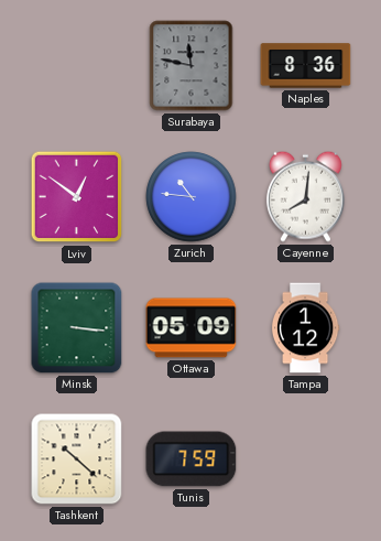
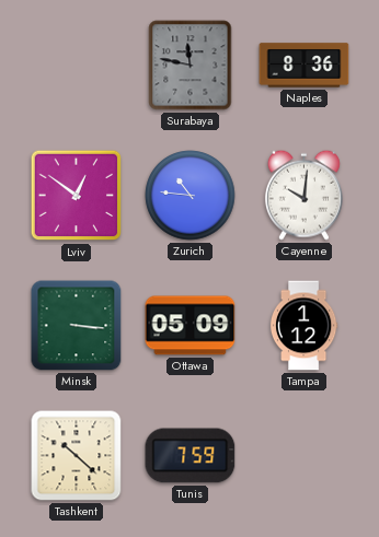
Cayenne: 8:01 -> 10:01
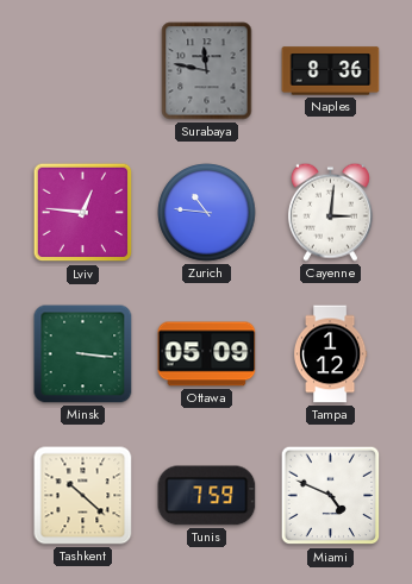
Lviv: 12:51 -> 12:46
Cayenne: 10:01 -> 3:01
Miami: none -> 4:49
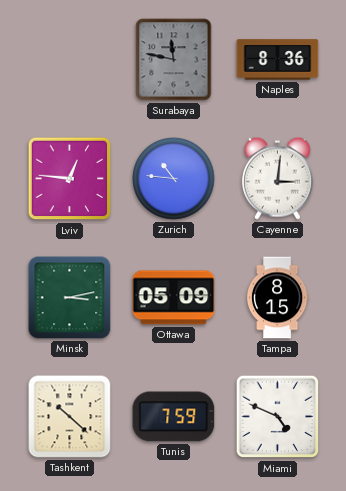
Minsk: 3:16 -> 3:13
Tampa: 1:12 -> 8:15
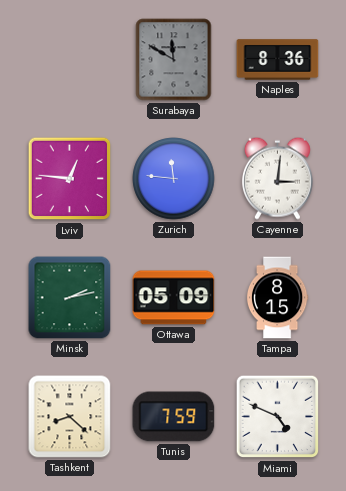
Surabaya: 11:47 -> 11:50
Zurich: 10:46 -> 11:46
Minsk: 3:13 -> 2:13
Tashkent: 10:22 -> 8:22
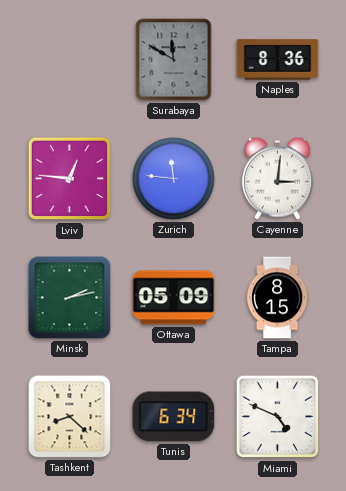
Tunis: 7:59 -> 6:34
